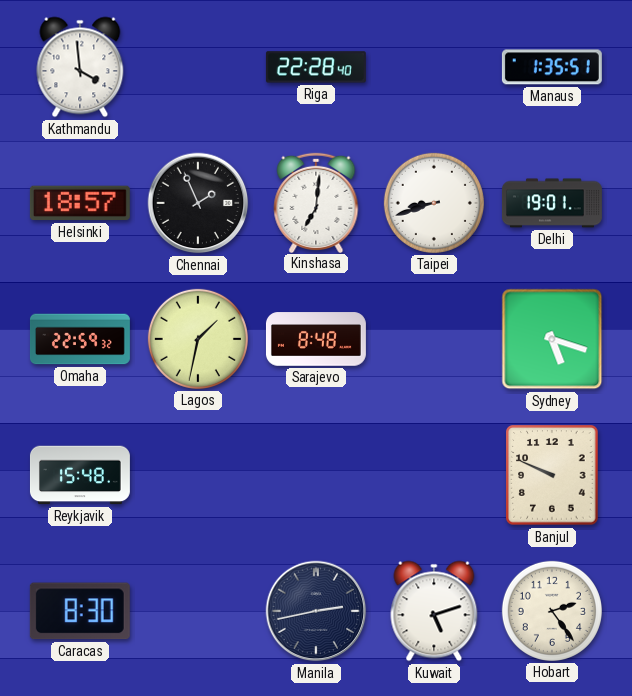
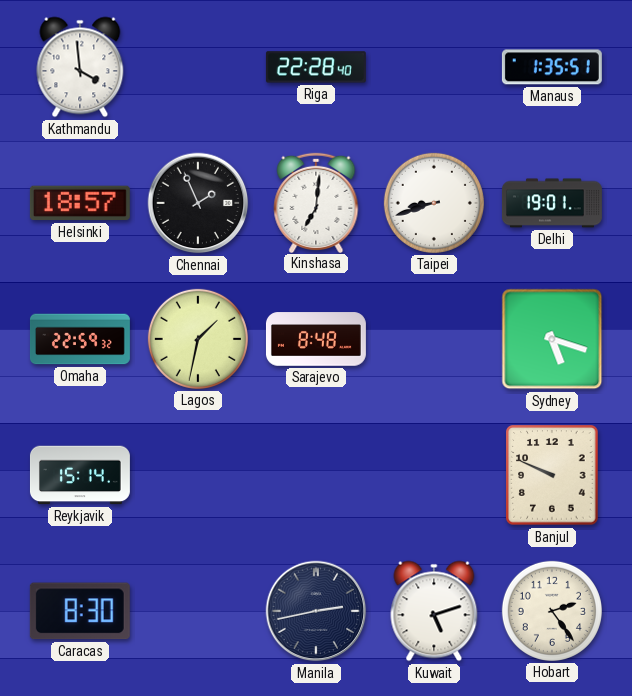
Reykjavik: 15:48 -> 15:14
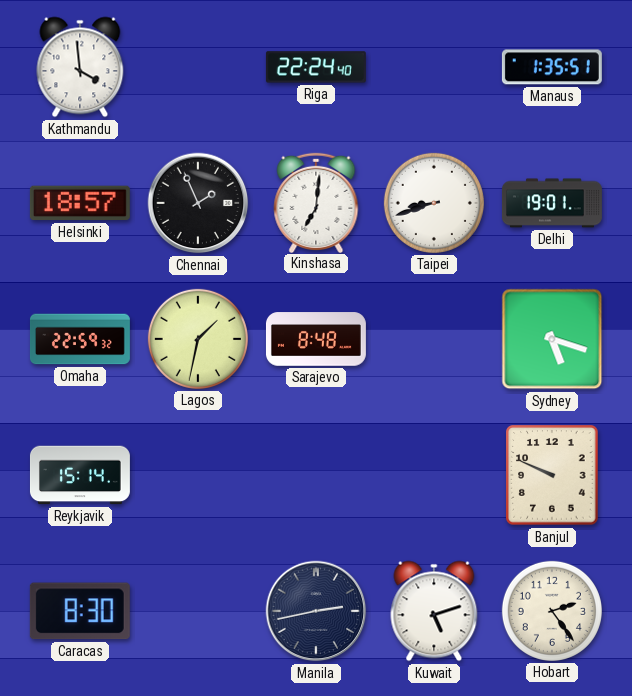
Riga: 22:28 -> 22:24
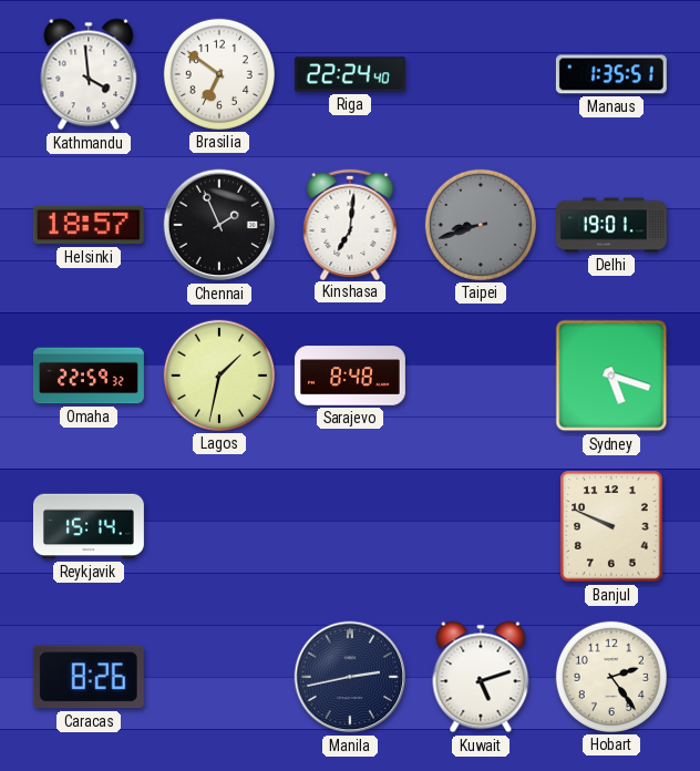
Brasilia: none -> 6:51
Taipei dial: white -> grey
Caracas: 8:30 -> 8:26
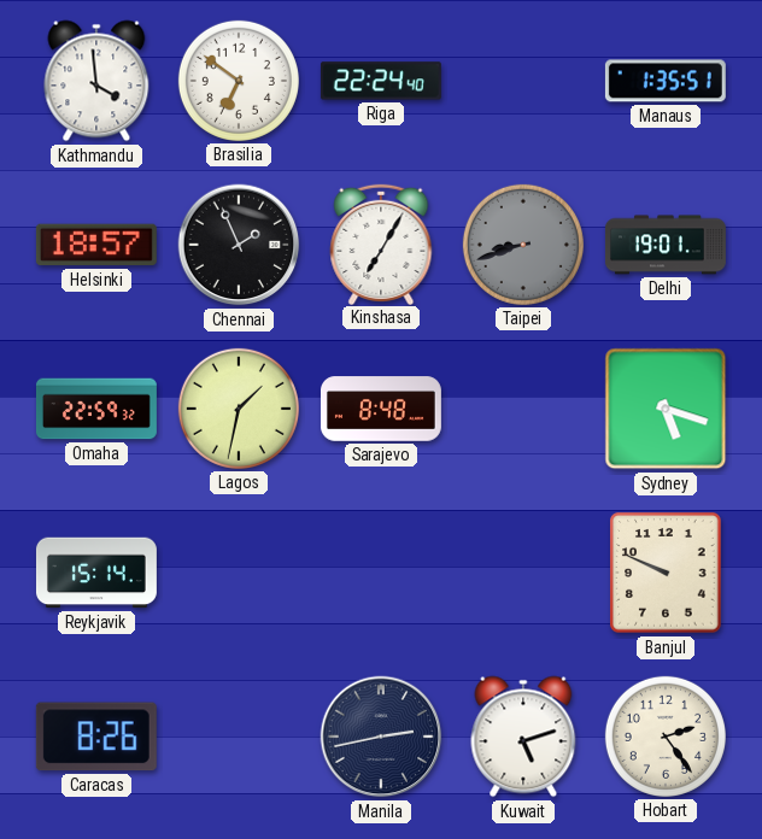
Kinshasa: 7:01 -> 7:05
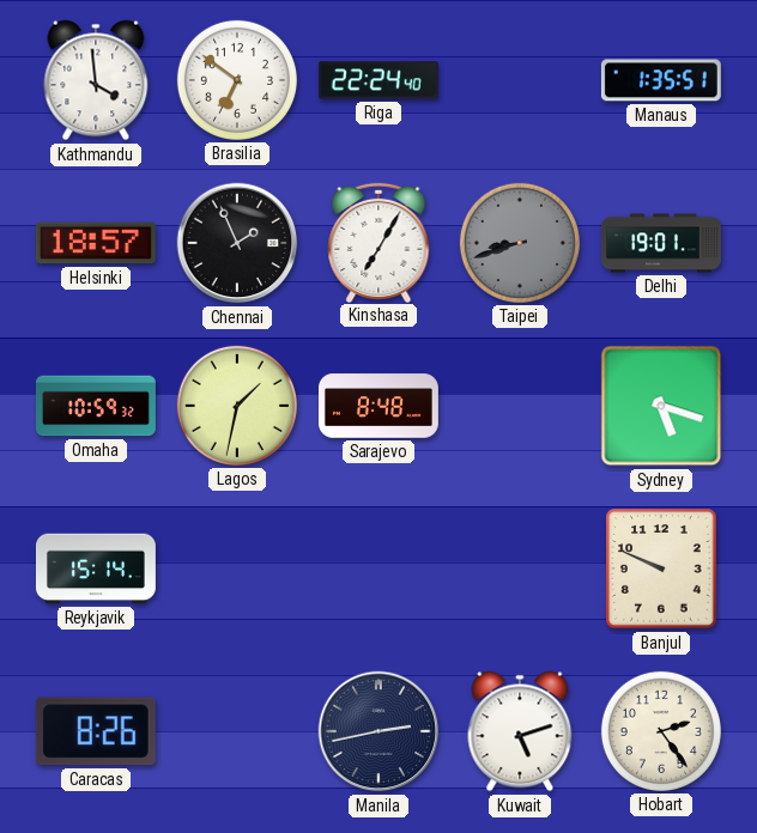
Omaha: 22:59 -> 10:59
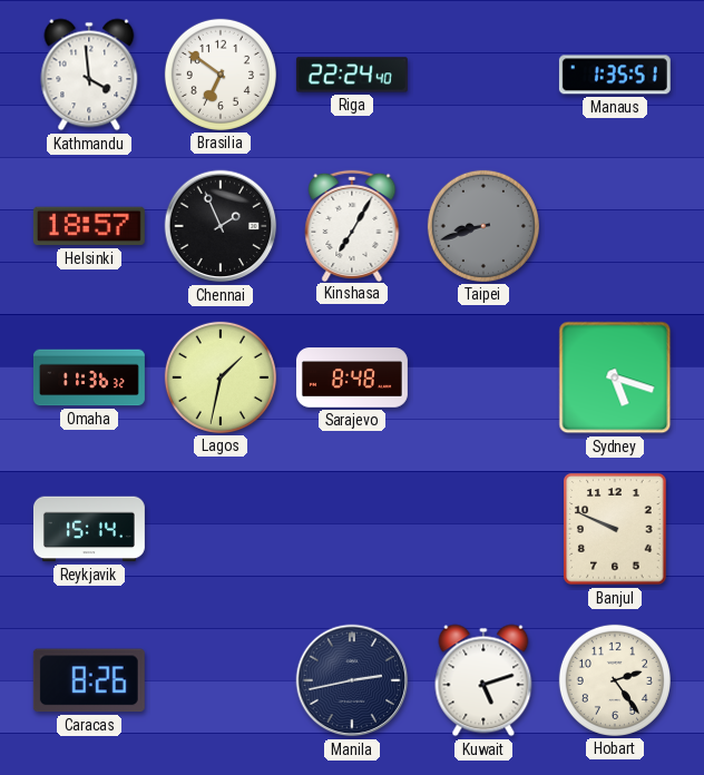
Delhi: 19:01 -> none
Omaha: 10:59 -> 11:36
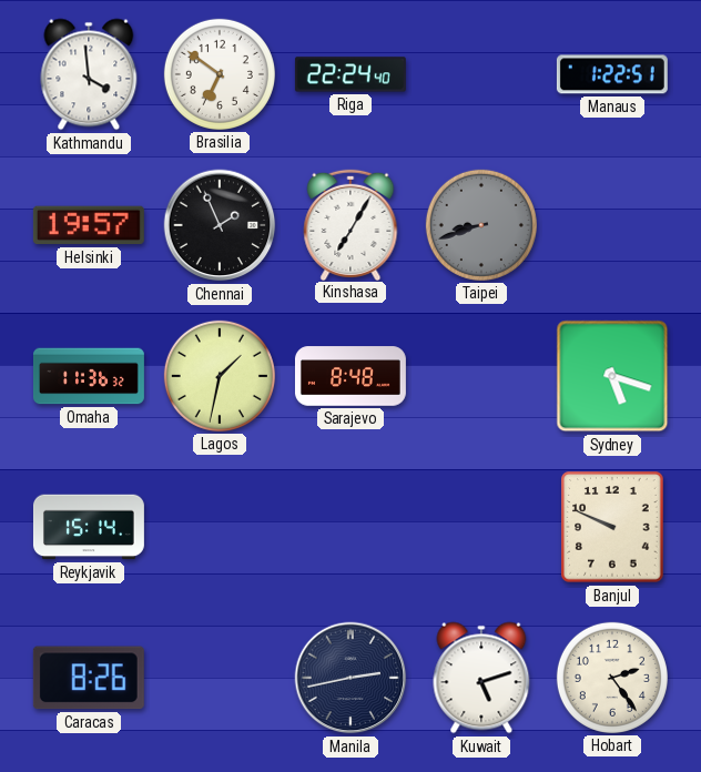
Manaus: 1:35 -> 1:22
Helsinki: 18:57 -> 19:57
